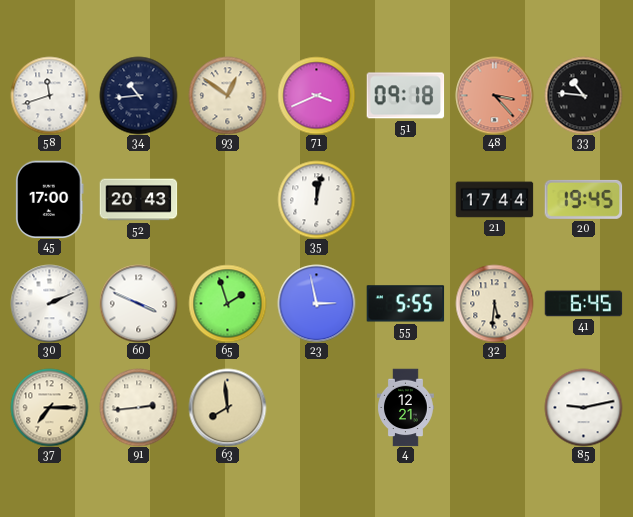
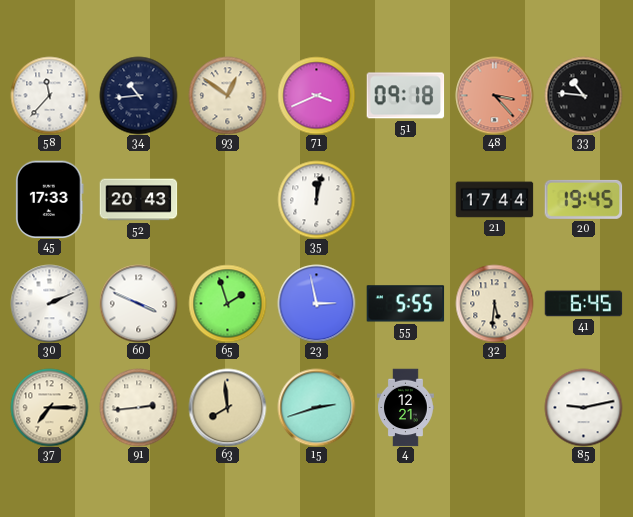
58: 11:42 -> 11:37
45: 17:00 -> 17:33
15: none -> 2:42
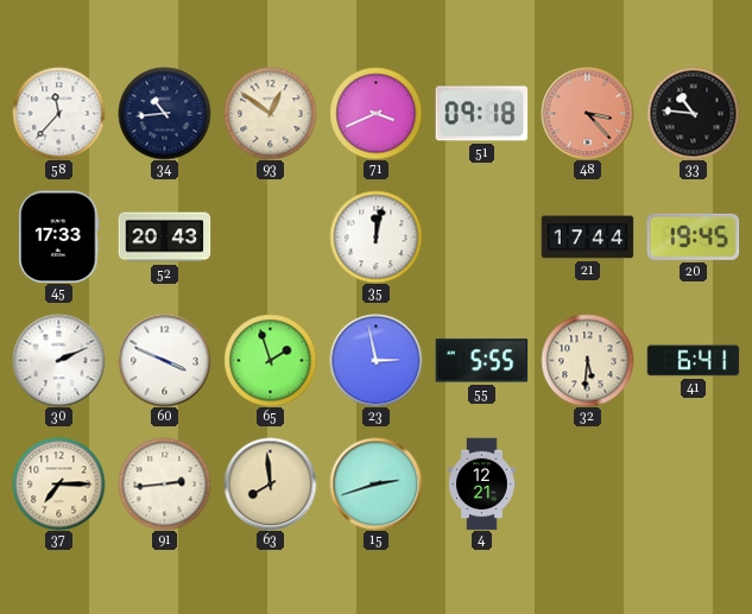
41: 6:45 -> 6:41
85: 9:13 -> none
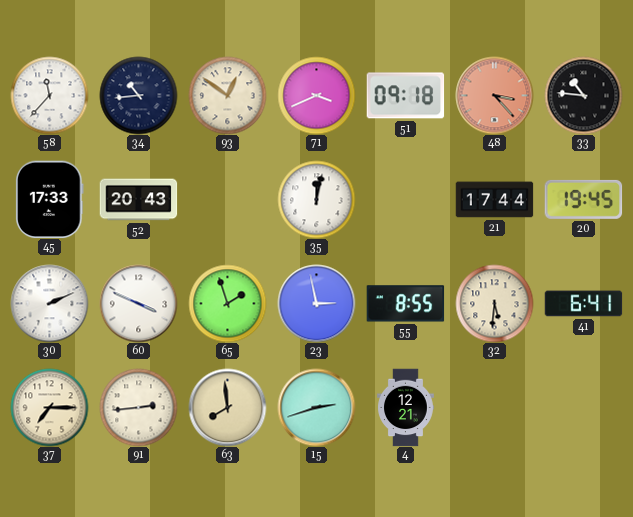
55: 5:55 -> 8:55
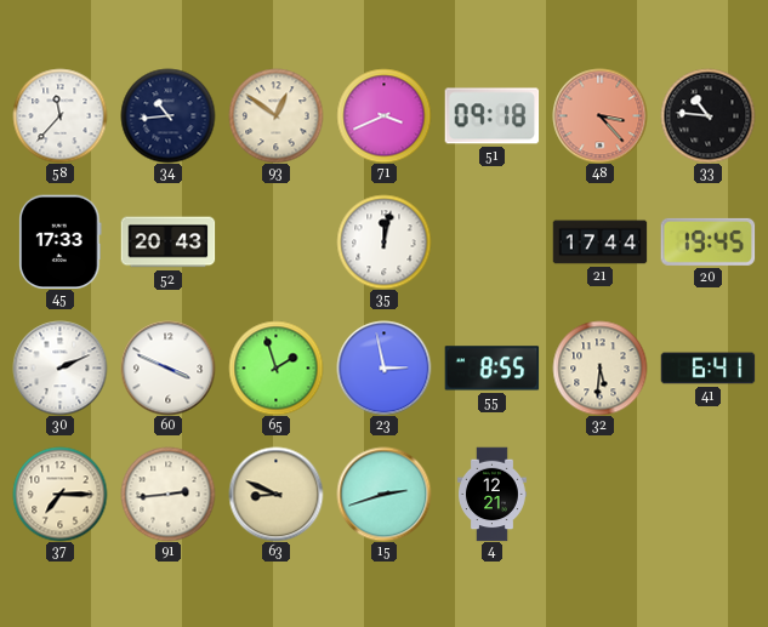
63: 7:59 -> 8:49
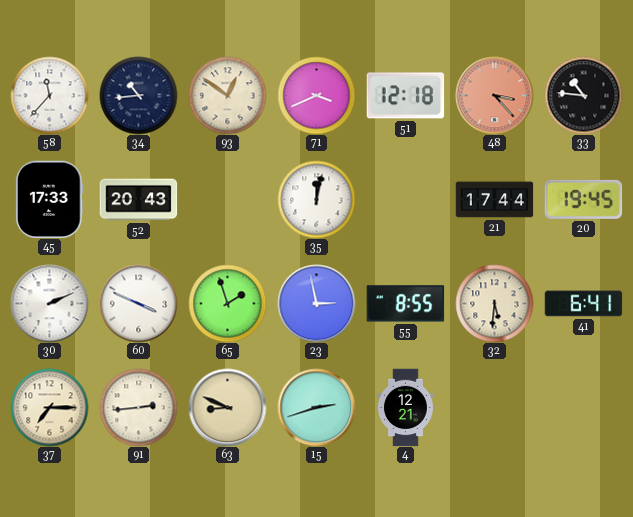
51: 09:18 -> 12:18
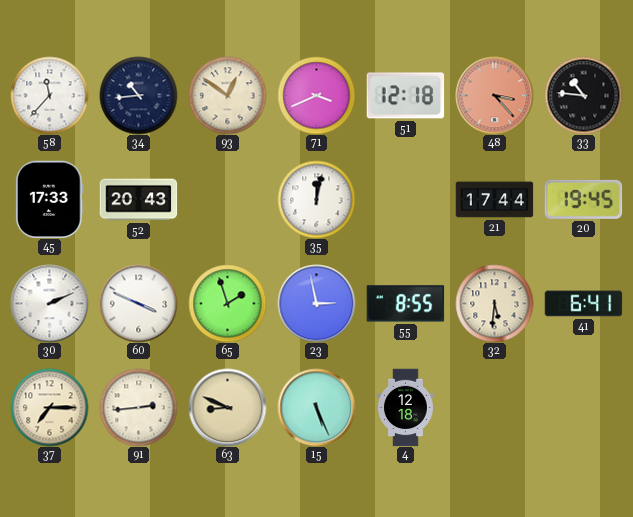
15: 2:42 -> 5:26
4: 12:21 -> 12:18
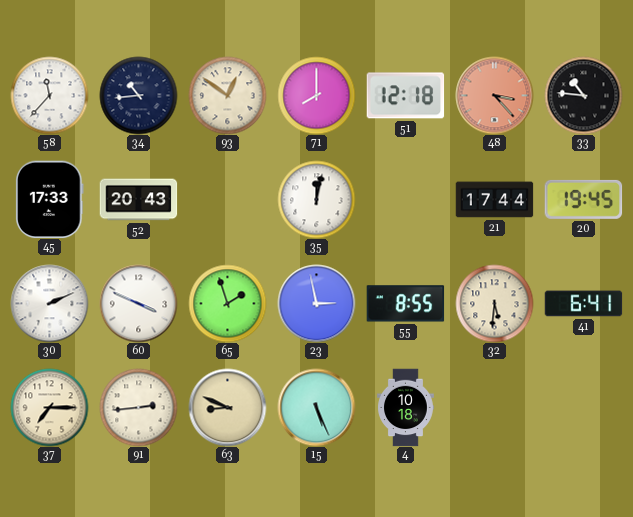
71: 3:41 -> 8:00
4: 12:18 -> 10:18
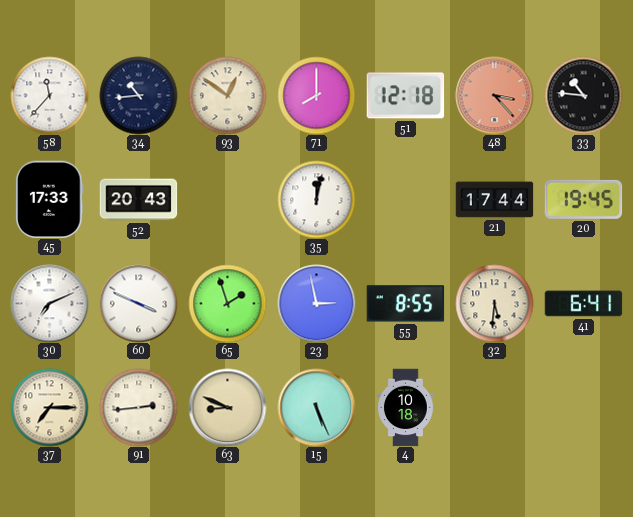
30: 2:11 -> 7:11
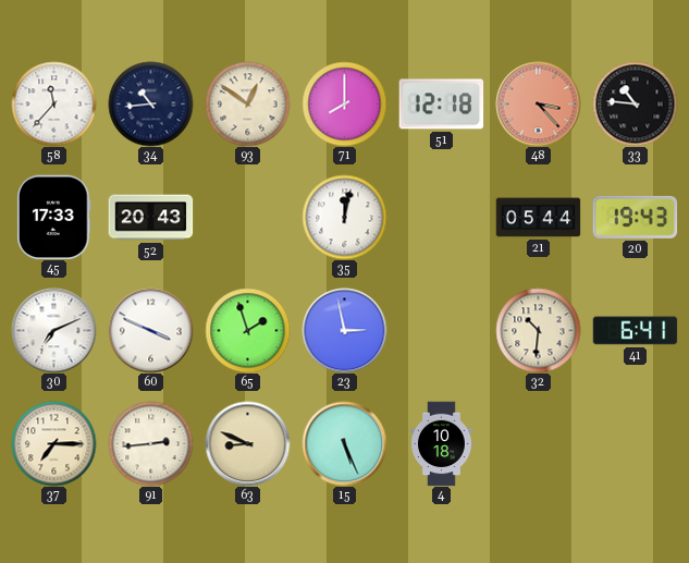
21: 17:44 -> 05:44
20: 19:45 -> 19:43
55: 8:55 -> none
32: 5:31 -> 10:31
